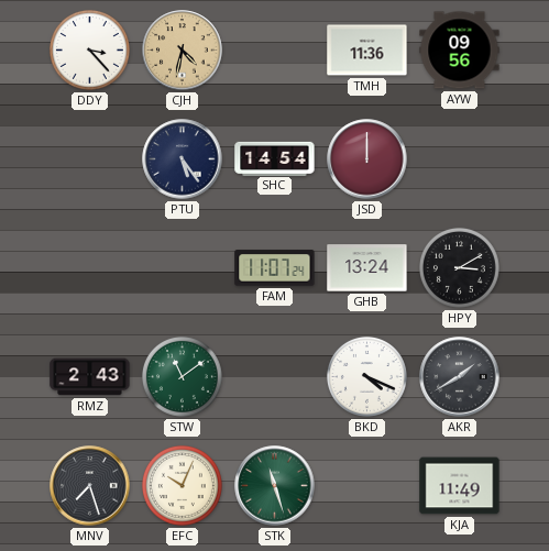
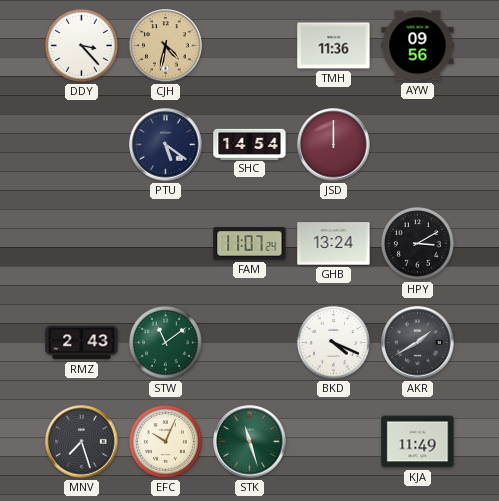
PTU: 5:24 -> 5:21
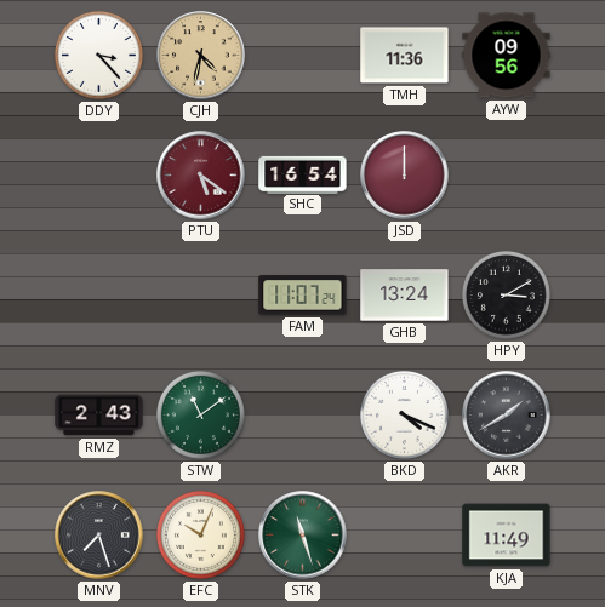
PTU dial: navy -> burgundy
SHC: 14:54 -> 16:54
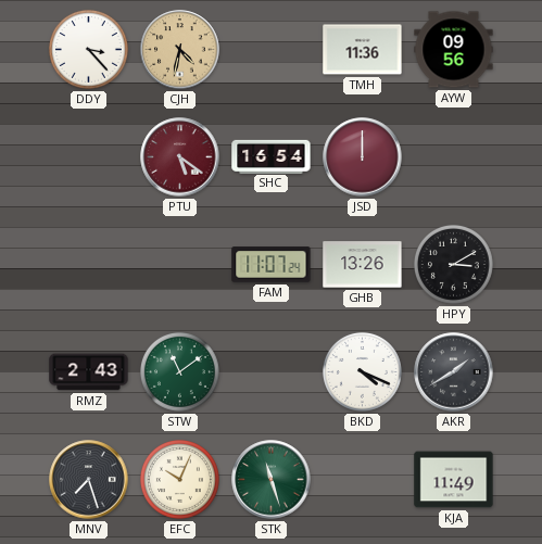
GHB: 13:24 -> 13:26
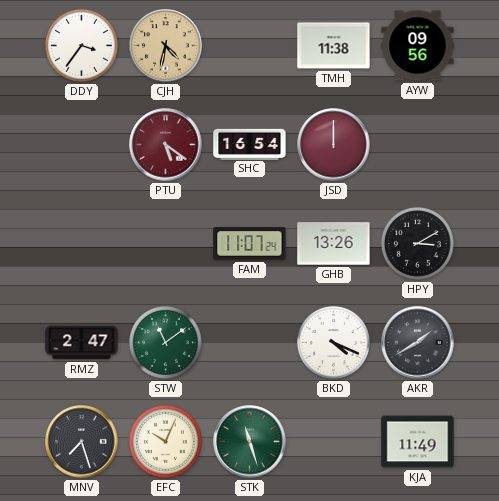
DDY: 3:23 -> 3:36
TMH: 11:36 -> 11:38
RMZ: 2:43 -> 2:47
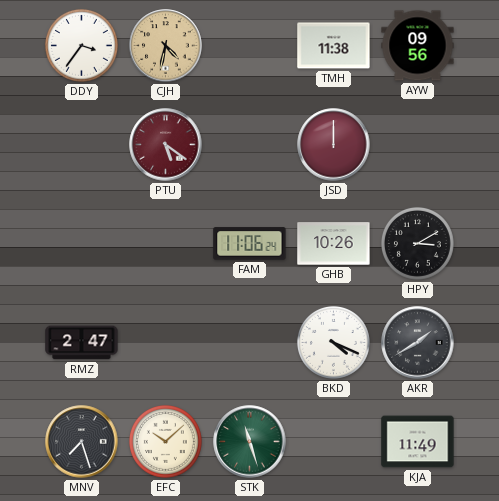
SHC: 16:54 -> none
FAM: 11:07 -> 11:06
GHB: 13:26 -> 10:26
STW: 11:09 -> none
EFC: 10:04 -> 10:08
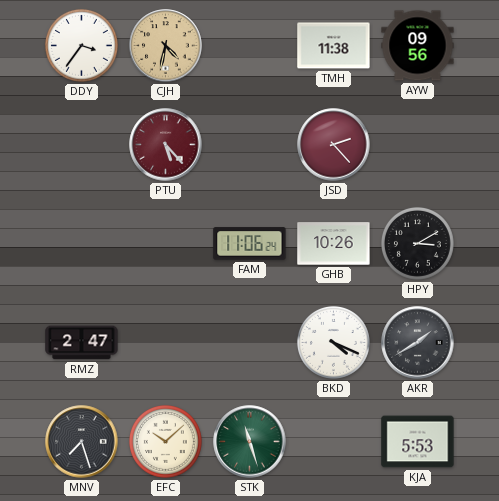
PTU: 5:21 -> 5:23
JSD: 12:00 -> 2:23
KJA: 11:49 -> 5:53
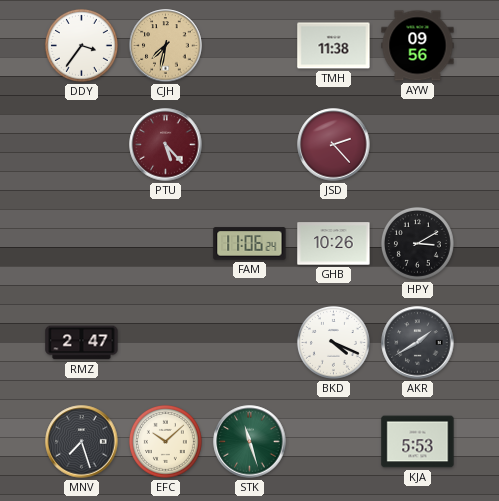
CJH: 4:32 -> 7:32
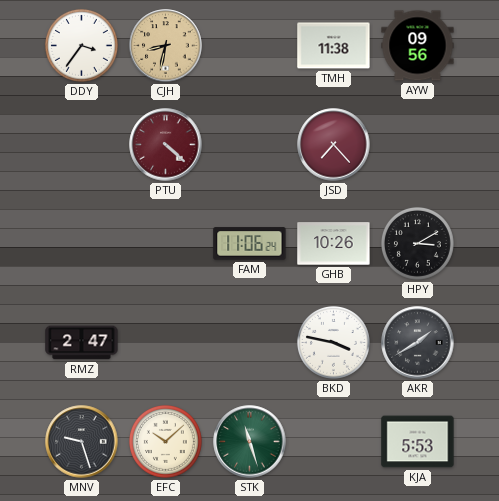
CJH: 7:32 -> 8:32
PTU: 5:23 -> 4:22
JSD: 2:23 -> 7:23
BKD: 4:19 -> 3:47
MNV: 7:27 -> 9:27
